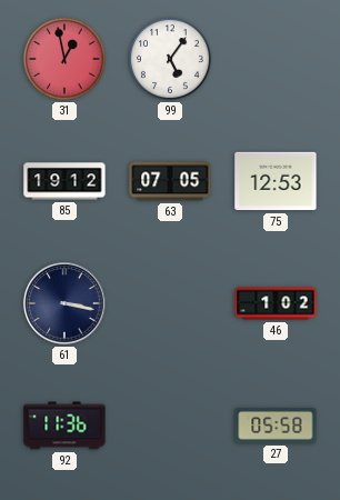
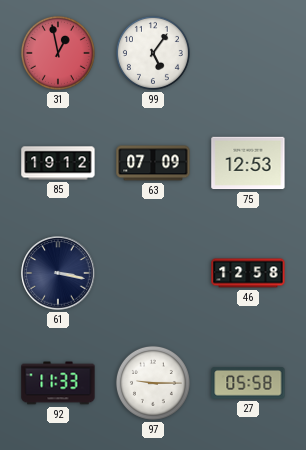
63: 07:05 -> 07:09
46: 1:02 -> 12:58
92: 11:36 -> 11:33
97: none -> 9:15
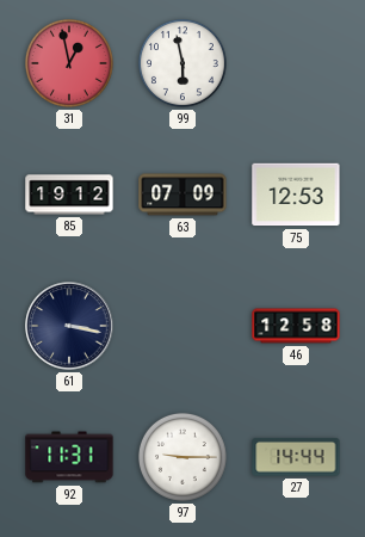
99: 5:06 -> 5:58
92: 11:33 -> 11:31
27: 05:58 -> 14:44
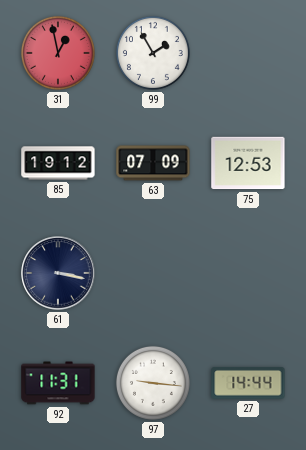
99: 5:58 -> 1:55
46: 12:58 -> none
97: 9:15 -> 9:16
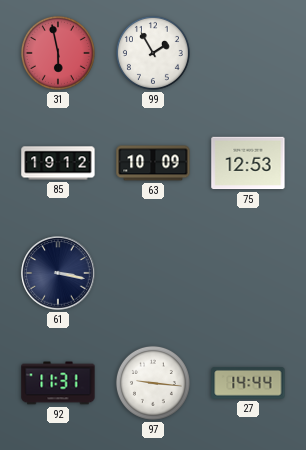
31: 12:58 -> 5:58
63: 07:09 -> 10:09
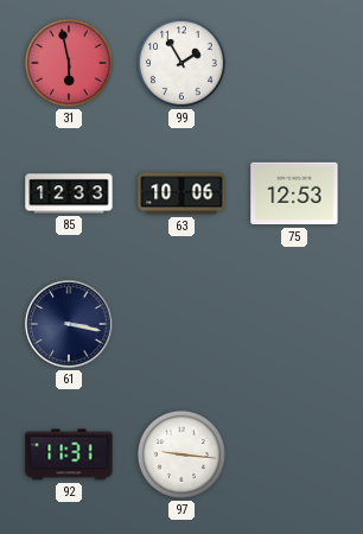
85: 19:12 -> 12:33
63: 10:09 -> 10:06
27: 14:44 -> none
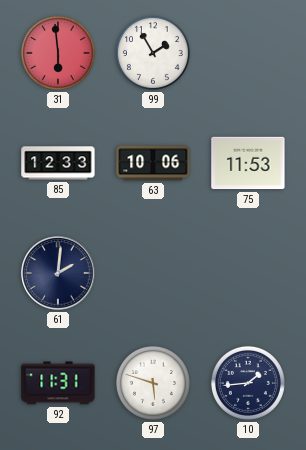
31: 5:58 -> 5:59
75: 12:53 -> 11:53
61: 3:17 -> 2:01
97: 9:16 -> 5:48
10: none -> 1:44
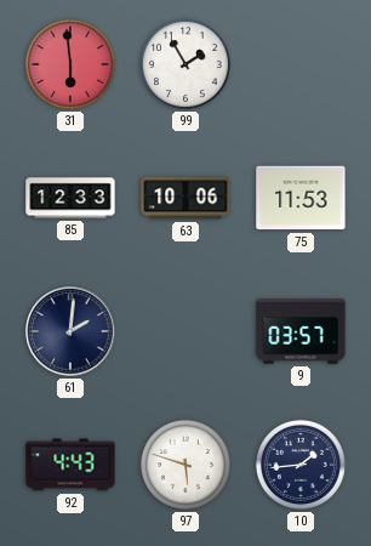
9: none -> 03:57
92: 11:31 -> 4:43
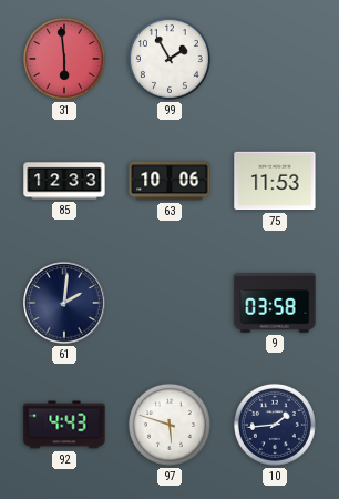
9: 03:57 -> 03:58
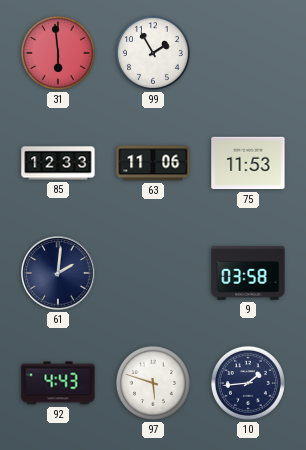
63: 10:06 -> 11:06
